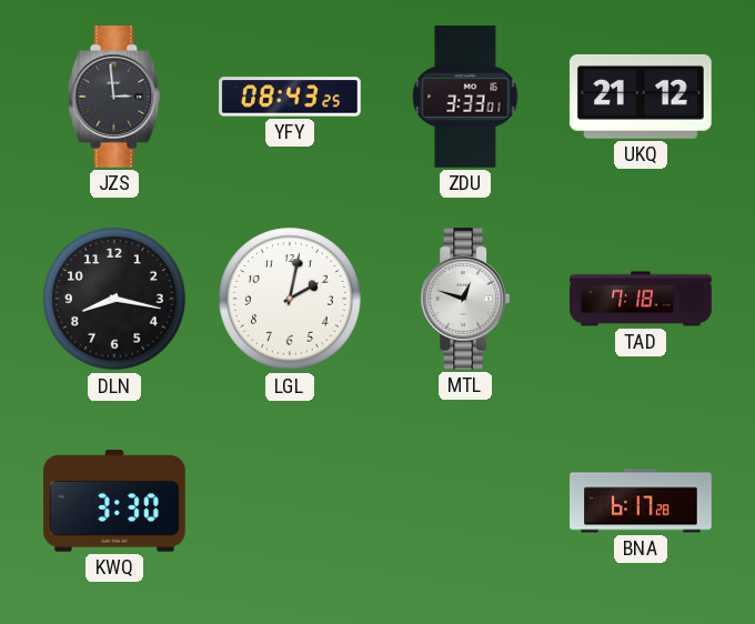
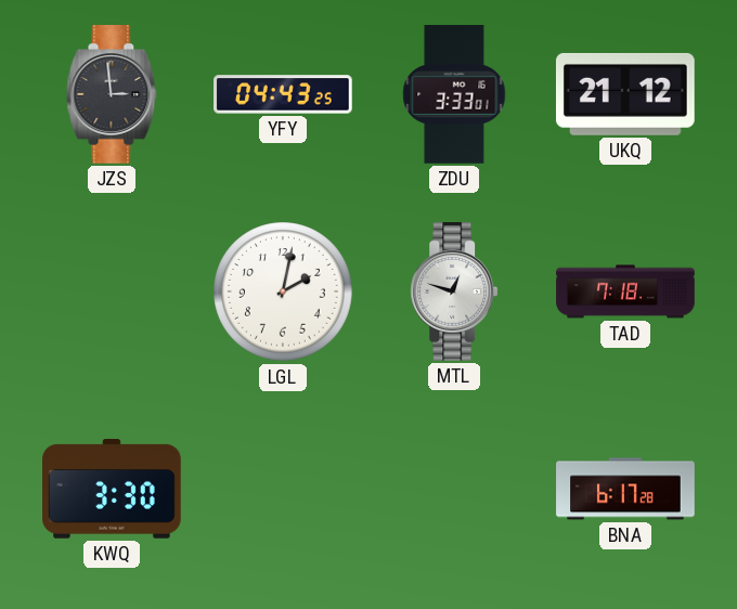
YFY: 08:43 -> 04:43
DLN: 8:17 -> none
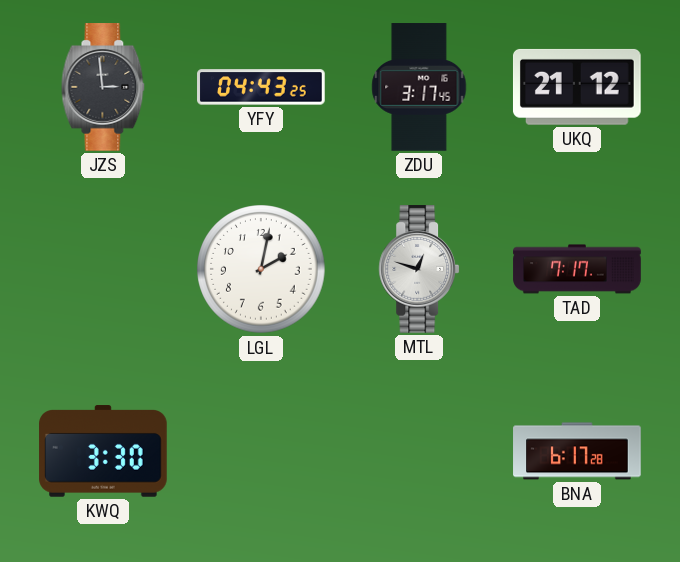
ZDU: 3:33 -> 3:17
TAD: 7:18 -> 7:17
